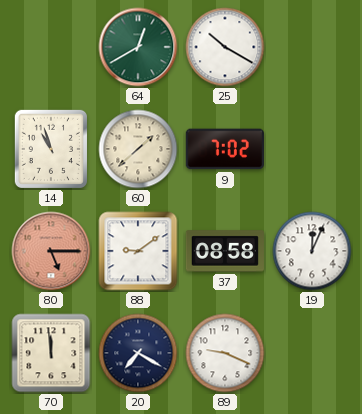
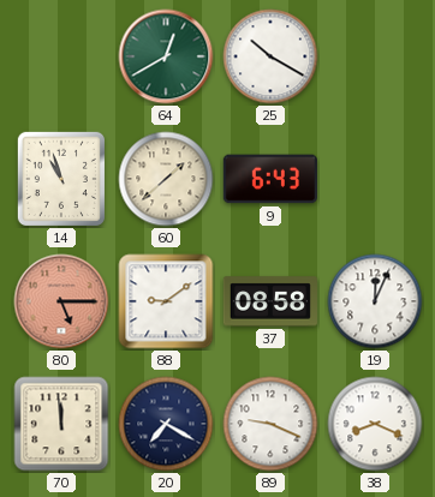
9: 7:02 -> 6:43
38: none -> 8:19
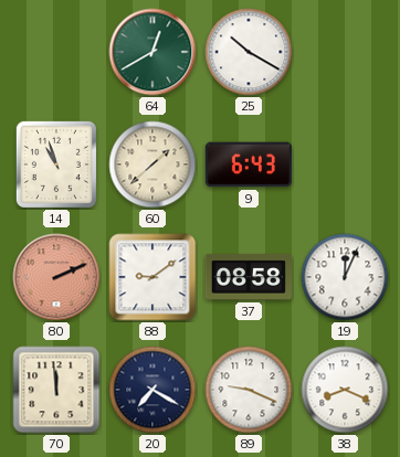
80: 5:15 -> 2:11
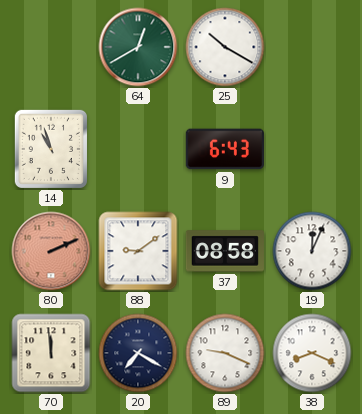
60: 1:38 -> none
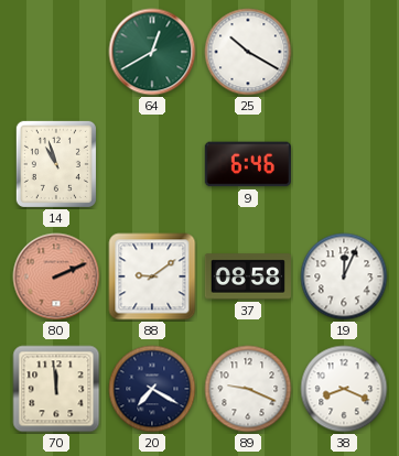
9: 6:43 -> 6:46
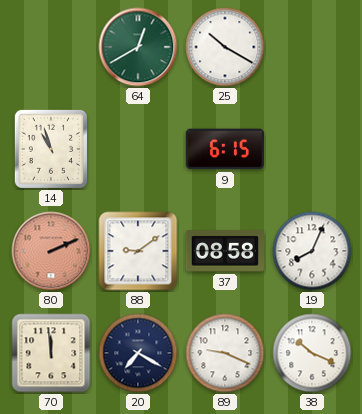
9: 6:46 -> 6:15
19: 12:04 -> 8:04
38: 8:19 -> 10:19
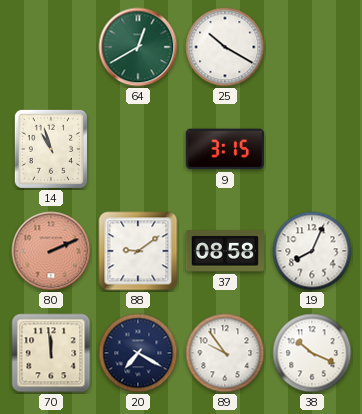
9: 6:15 -> 3:15
89: 9:19 -> 9:54
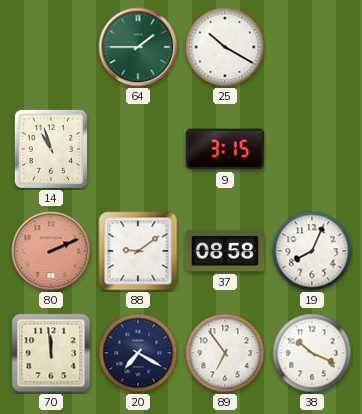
64: 12:40 -> 1:45
89: 9:54 -> 6:54
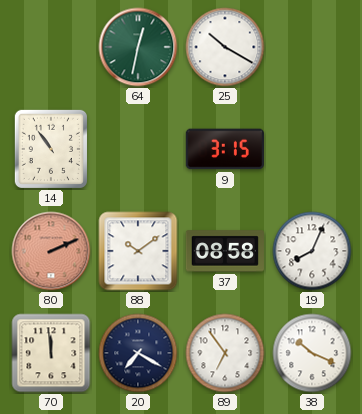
64: 1:45 -> 12:32
14: 10:57 -> 10:54
88: 9:09 -> 10:09
